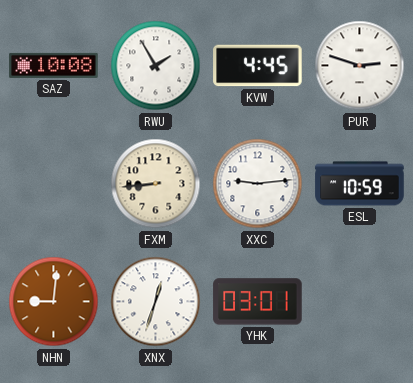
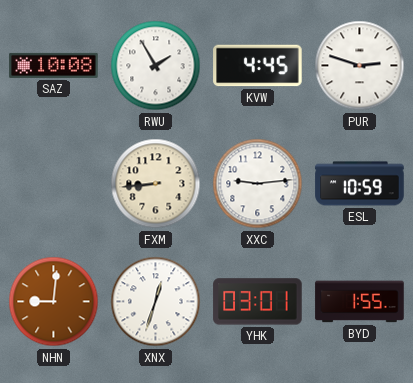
BYD: none -> 1:55
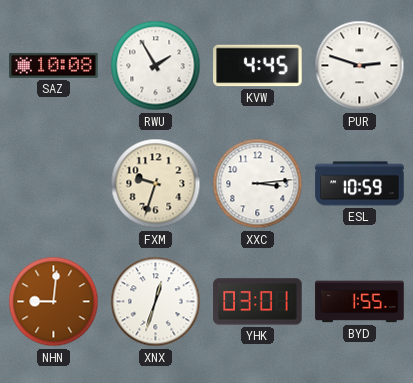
FXM: 8:44 -> 9:33
XXC: 9:14 -> 3:14
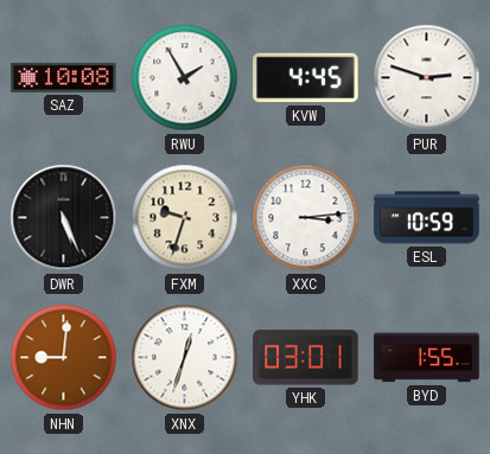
DWR: none -> 5:26
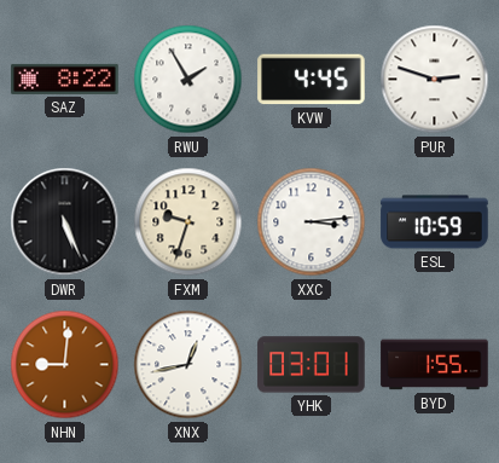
SAZ: 10:08 -> 8:22
XNX: 12:33 -> 12:43
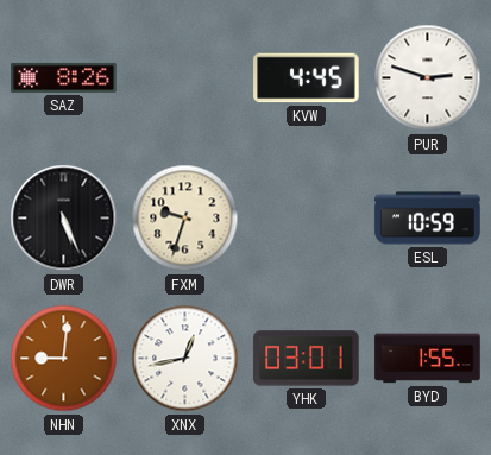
SAZ: 8:22 -> 8:26
RWU: 1:55 -> none
XXC: 3:14 -> none
